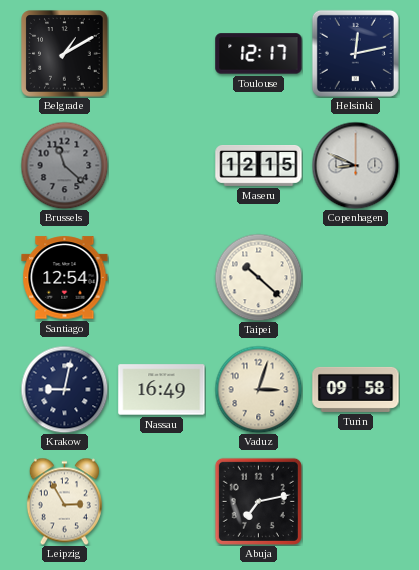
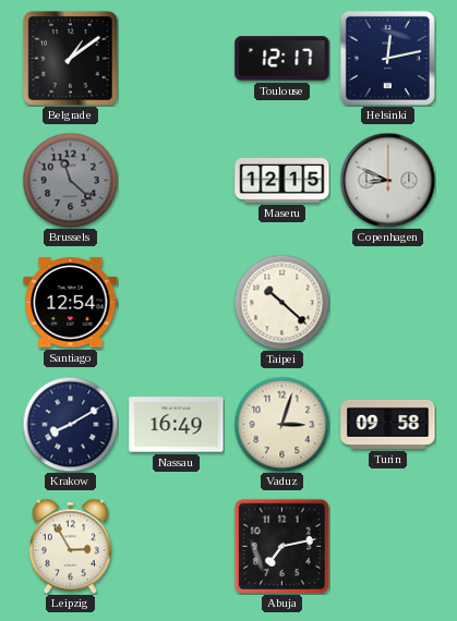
Belgrade: 1:10 -> 1:09
Krakow: 9:02 -> 8:10
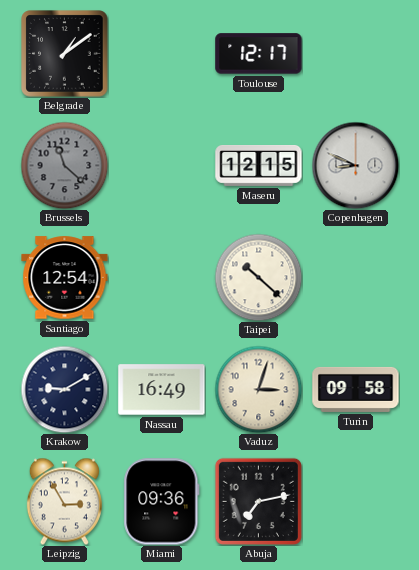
Helsinki: 12:13 -> none
Krakow: 8:10 -> 9:10
Miami: none -> 09:36
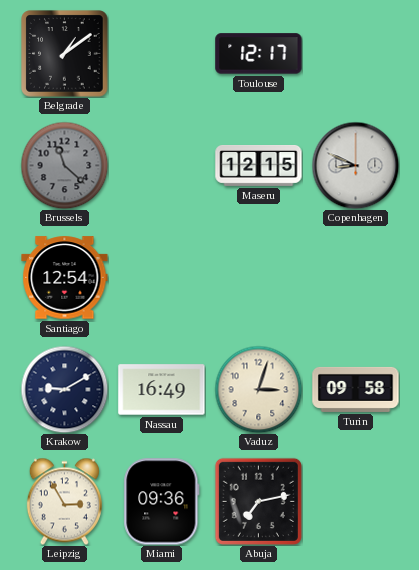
Taipei: 10:22 -> none
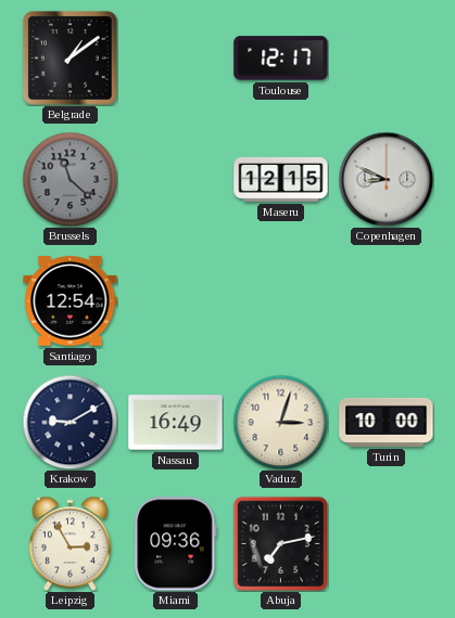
Turin: 09:58 -> 10:00
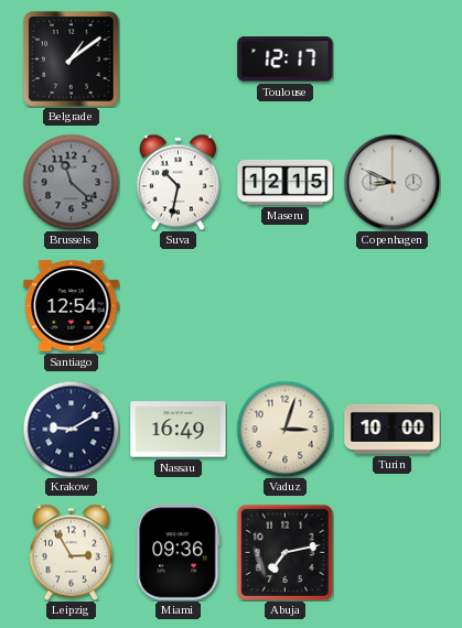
Suva: none -> 10:32
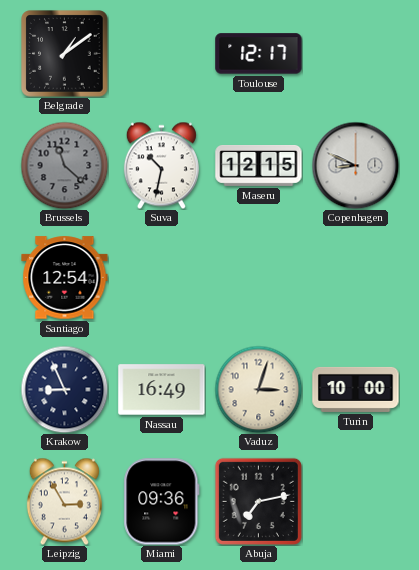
Krakow: 9:10 -> 8:56
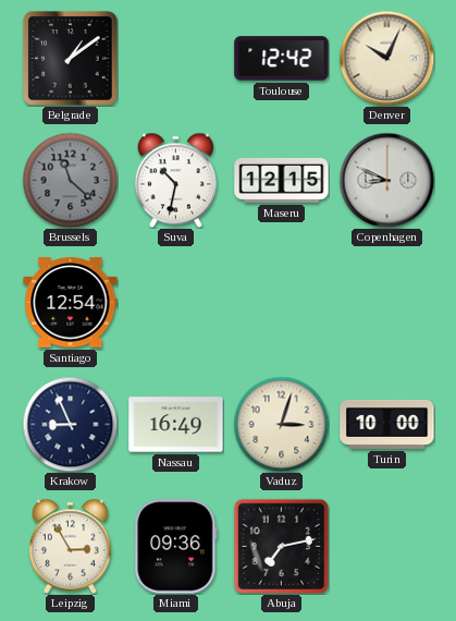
Toulouse: 12:17 -> 12:42
Denver: none -> 10:04
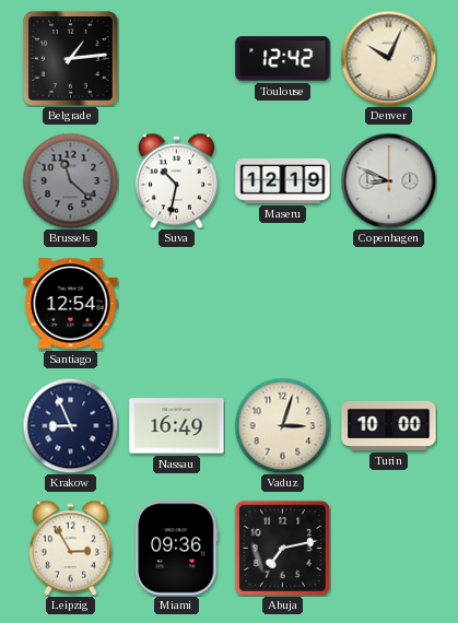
Belgrade: 1:09 -> 1:14
Maseru: 12:15 -> 12:19
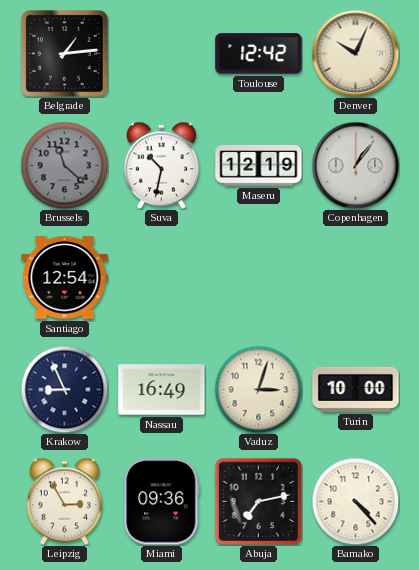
Copenhagen: 8:49 -> 1:06
Bamako: none -> 4:23
